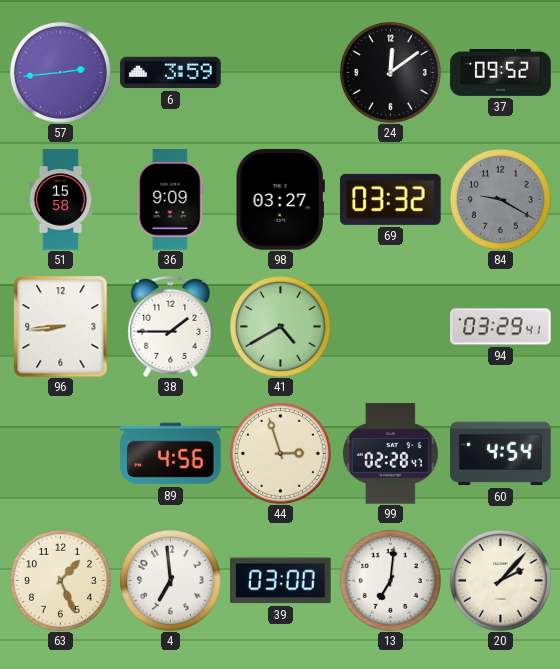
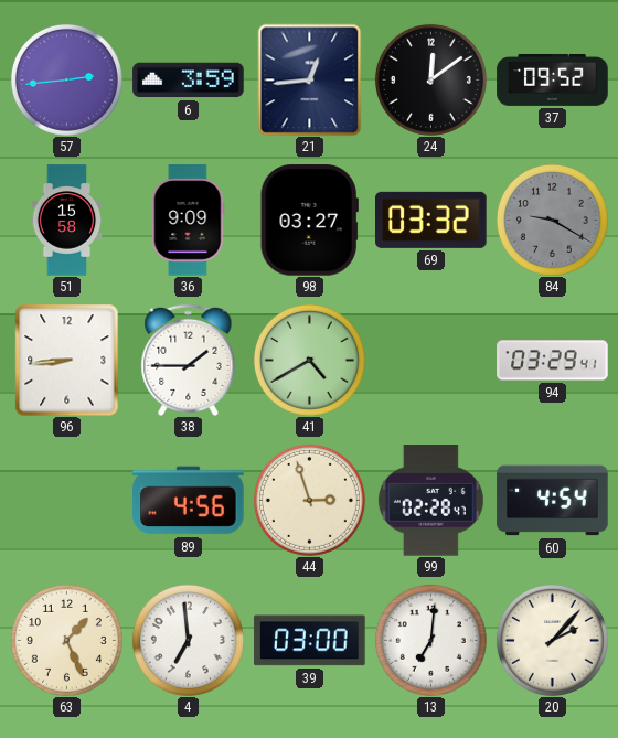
21: none -> 12:44
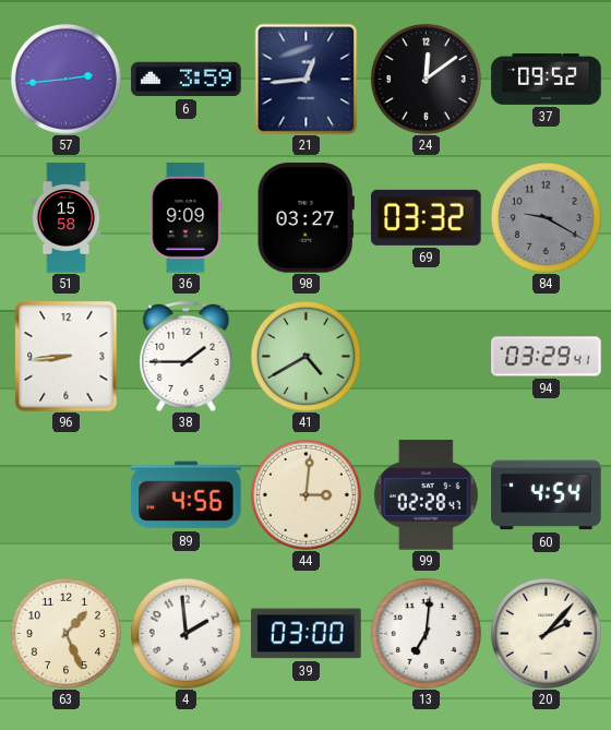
44: 2:57 -> 3:01
4: 6:59 -> 1:59
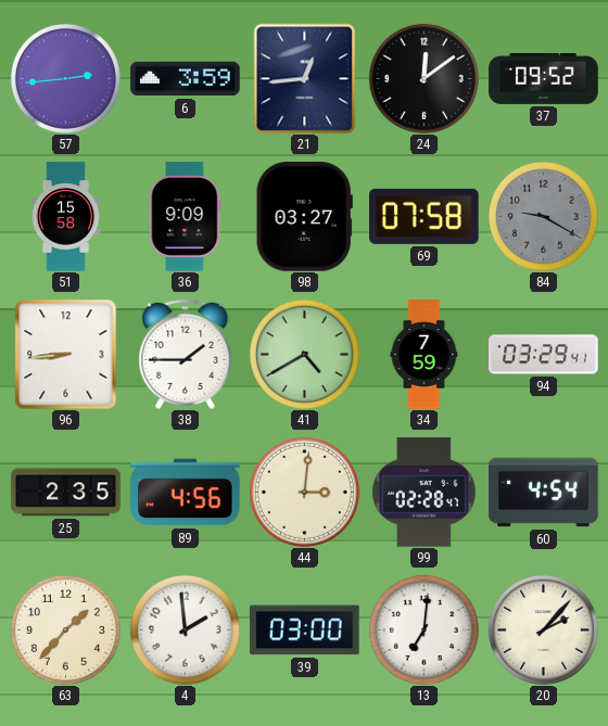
69: 03:32 -> 07:58
34: none -> 7:59
25: none -> 2:35
63: 1:26 -> 1:37
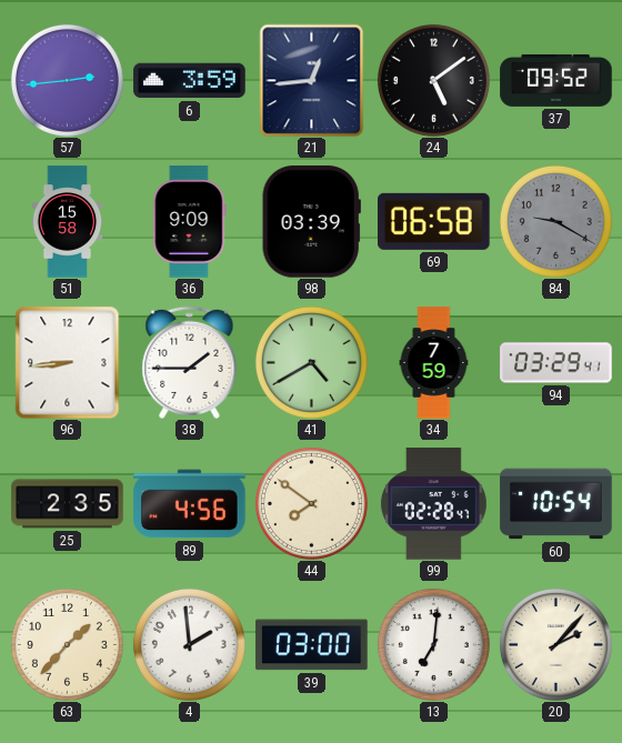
24: 12:09 -> 5:09
98: 03:27 -> 03:39
69: 07:58 -> 06:58
44: 3:01 -> 7:51
60: 4:54 -> 10:54
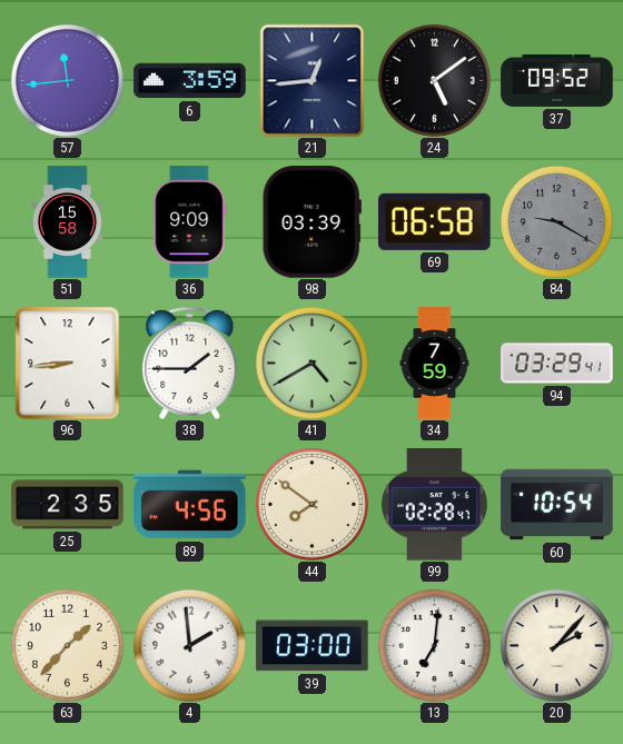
57: 2:44 -> 11:44
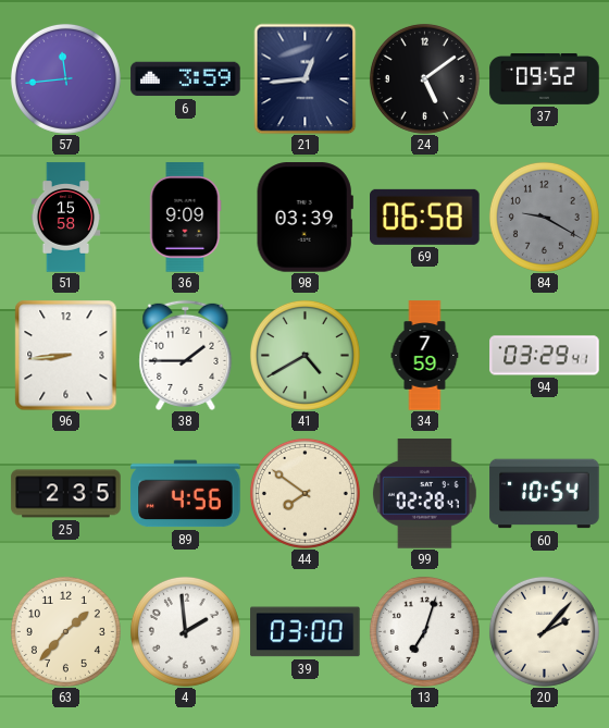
13: 7:01 -> 7:03
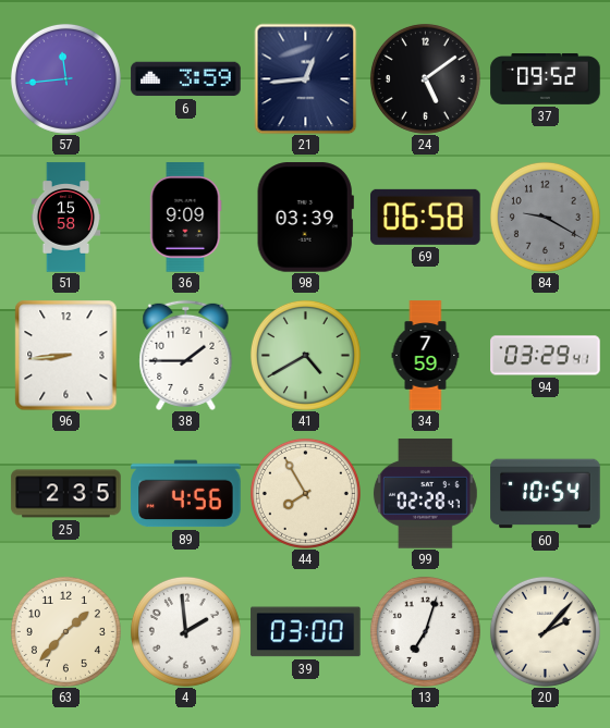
44: 7:51 -> 7:55
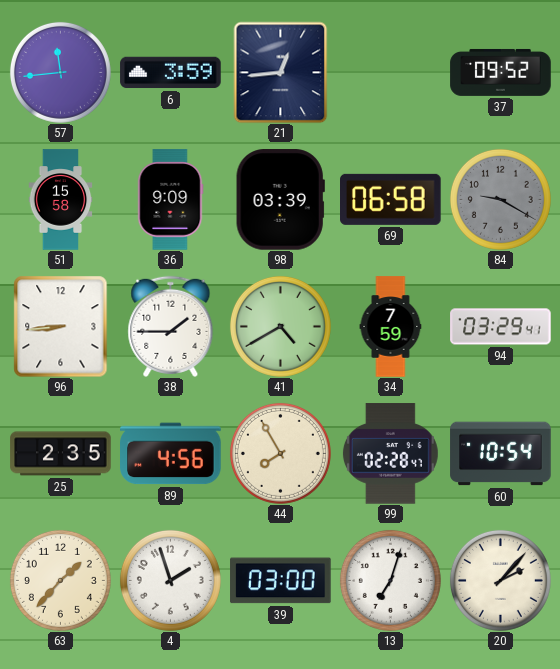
24: 5:09 -> none
4: 1:59 -> 1:57
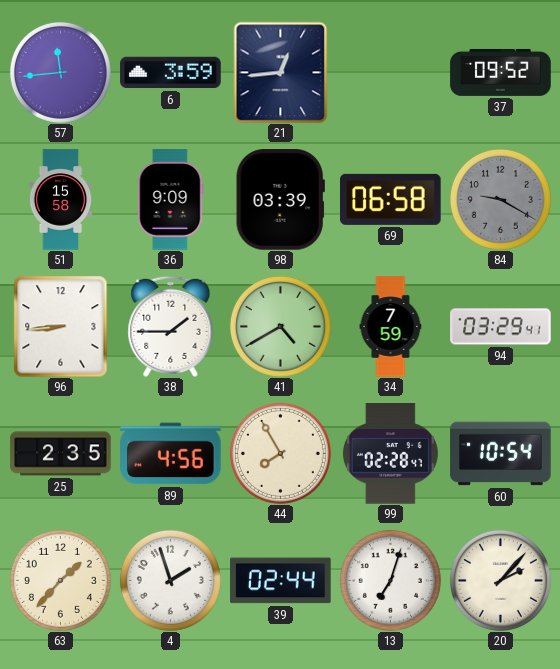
39: 03:00 -> 02:44
